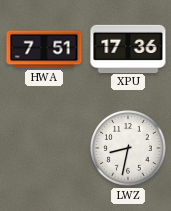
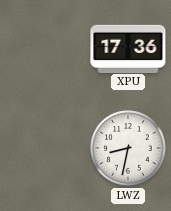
HWA: 7:51 -> none
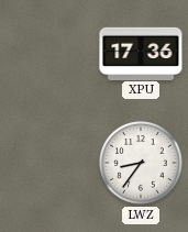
LWZ: 8:32 -> 8:36
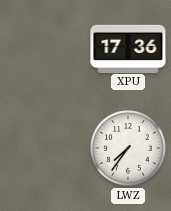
LWZ: 8:36 -> 7:36
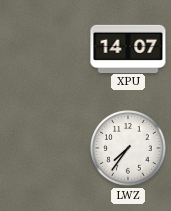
XPU: 17:36 -> 14:07
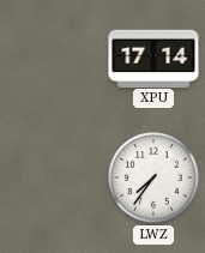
XPU: 14:07 -> 17:14
